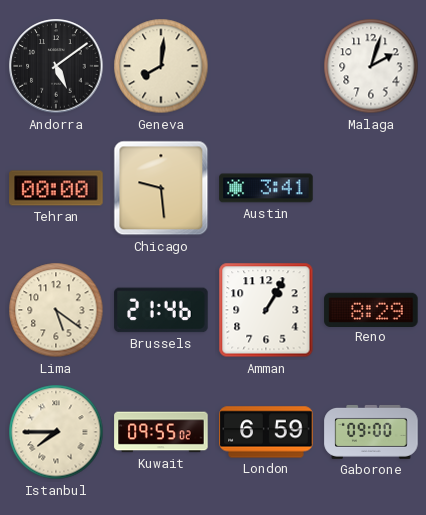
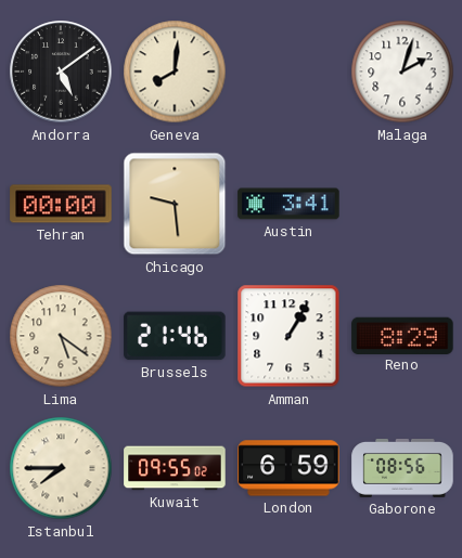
Gaborone: 09:00 -> 08:56
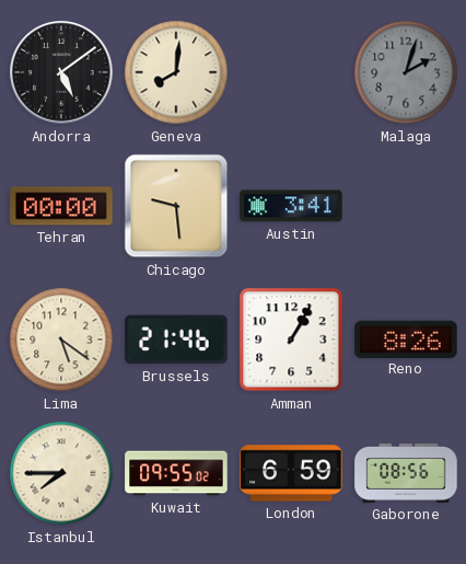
Malaga dial: white -> grey
Reno: 8:29 -> 8:26
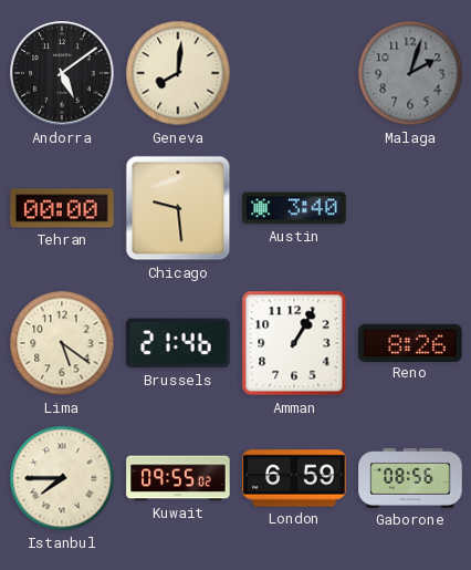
Austin: 3:41 -> 3:40
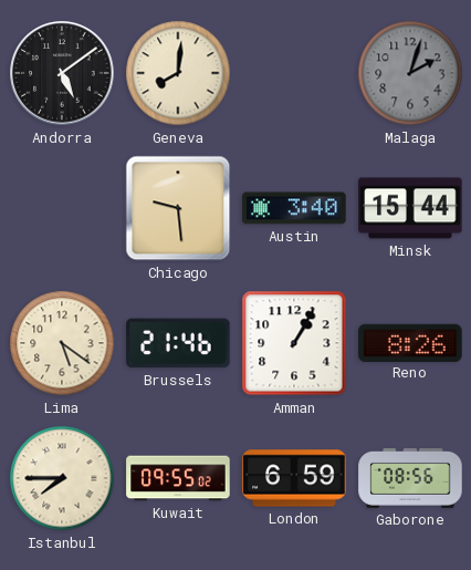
Tehran: 00:00 -> none
Minsk: none -> 15:44
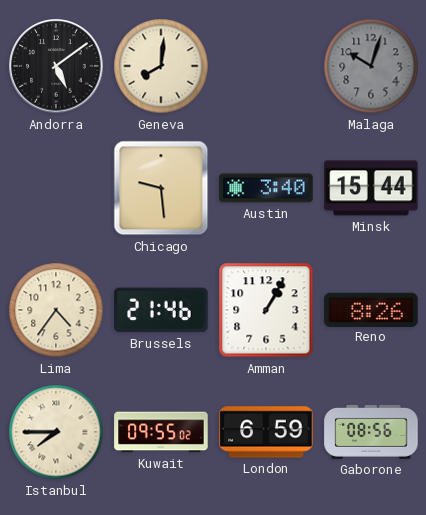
Malaga: 2:03 -> 10:03
Lima: 5:21 -> 4:36
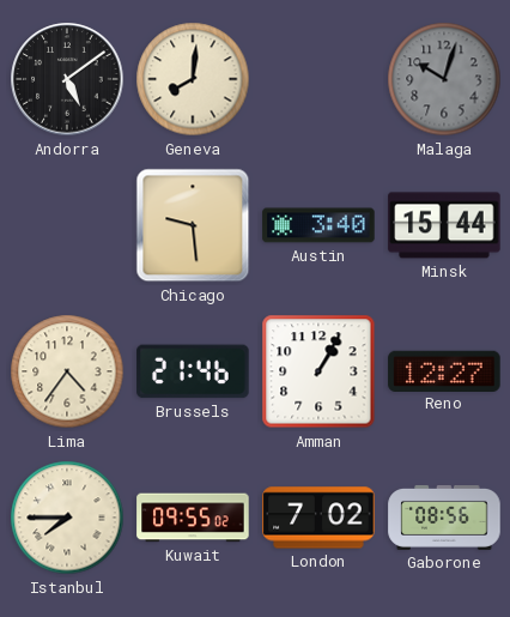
Reno: 8:26 -> 12:27
London: 6:59 -> 7:02
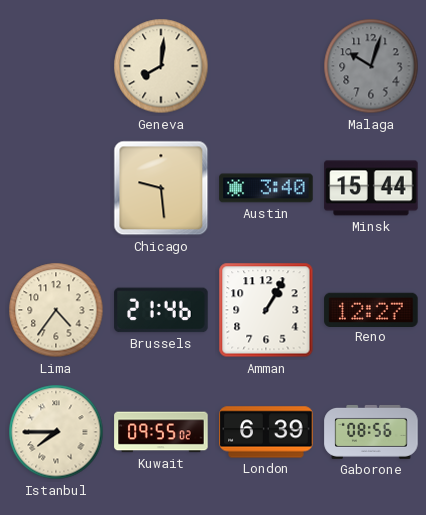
Andorra: 5:09 -> none
London: 7:02 -> 6:39
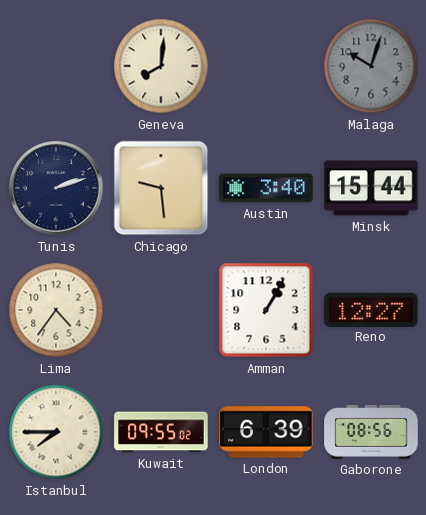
Tunis: none -> 2:12
Brussels: 21:46 -> none
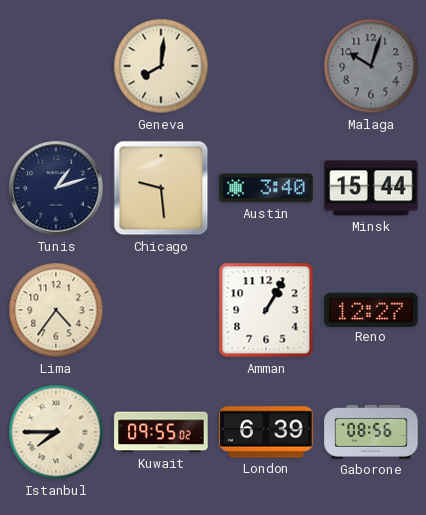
Tunis: 2:12 -> 1:12
